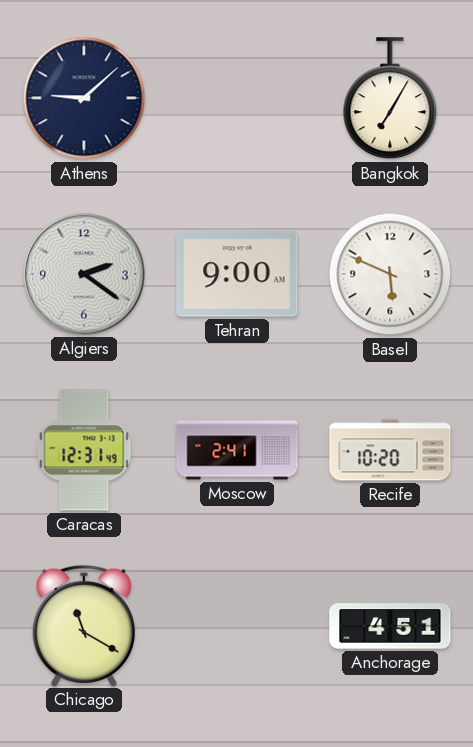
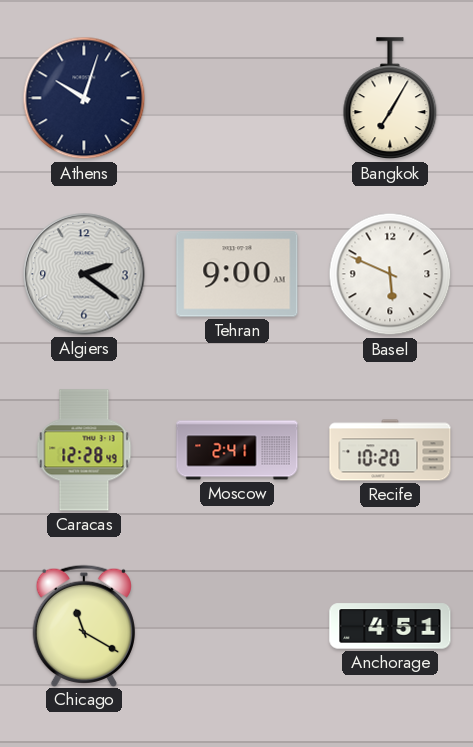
Athens: 9:08 -> 10:03
Caracas: 12:31 -> 12:28
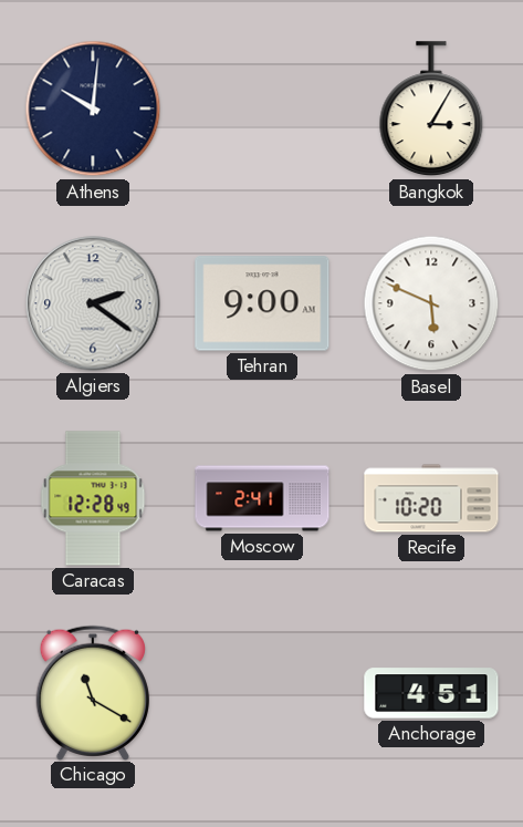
Athens: 10:03 -> 10:01
Bangkok: 7:05 -> 3:05
